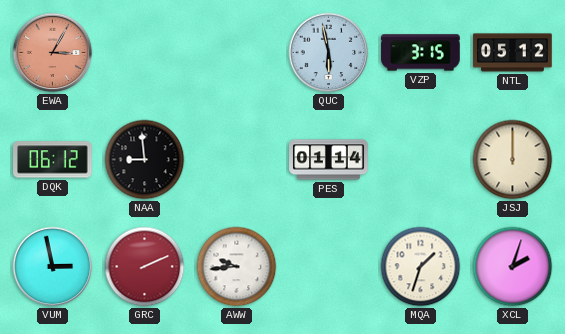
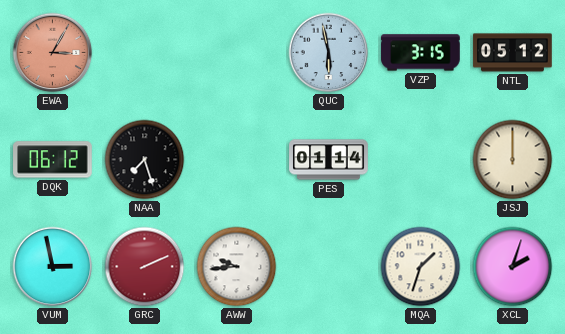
NAA: 8:59 -> 7:27
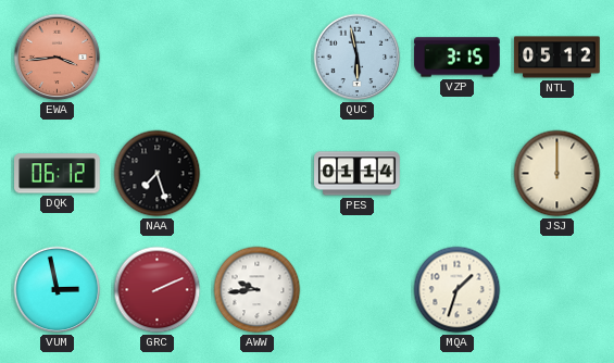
EWA: 3:05 -> 3:44
XCL: 2:03 -> none
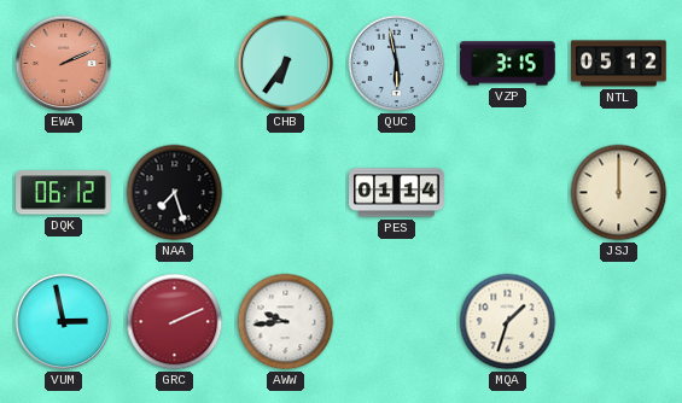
EWA: 3:44 -> 2:11
CHB: none -> 6:36
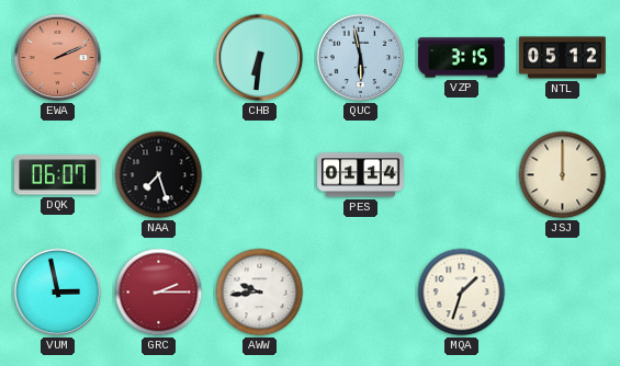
CHB: 6:36 -> 6:31
DQK: 06:12 -> 06:07
GRC: 2:11 -> 2:15
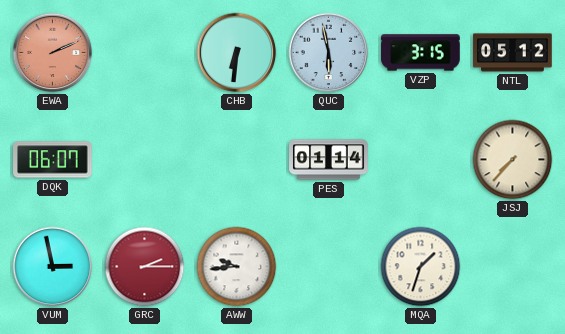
NAA: 7:27 -> none
JSJ: 12:00 -> 7:37
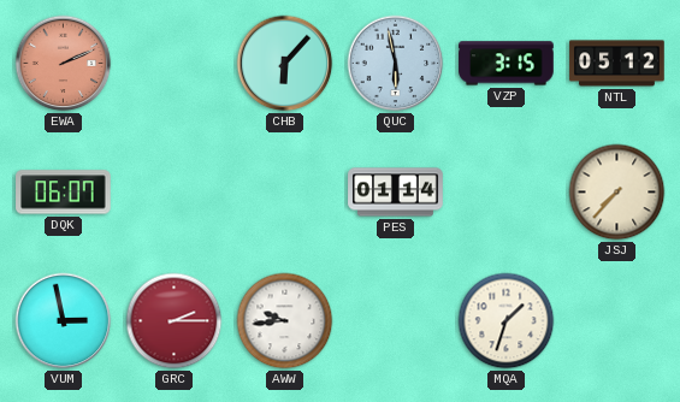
CHB: 6:31 -> 6:07
